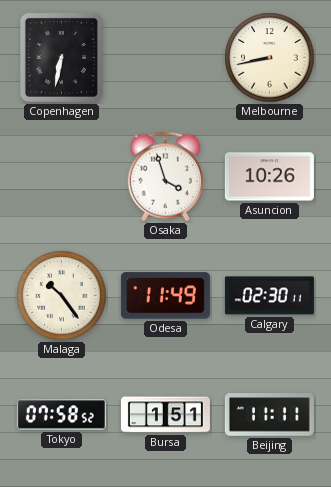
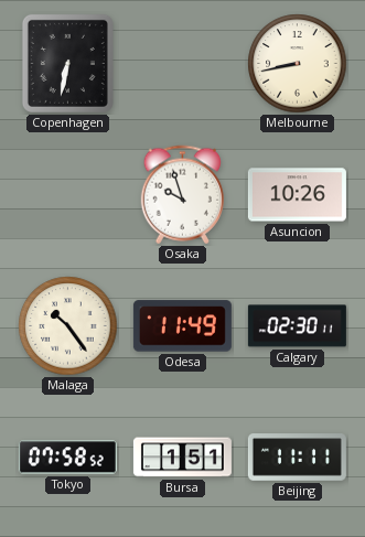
Osaka: 3:57 -> 9:57
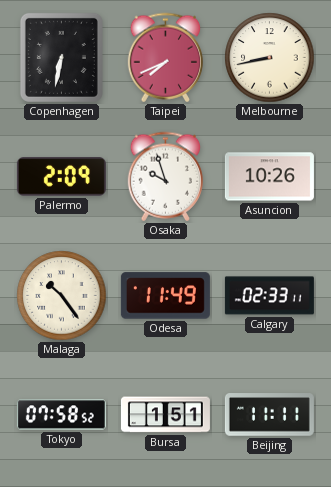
Taipei: none -> 7:41
Palermo: none -> 2:09
Calgary: 02:30 -> 02:33
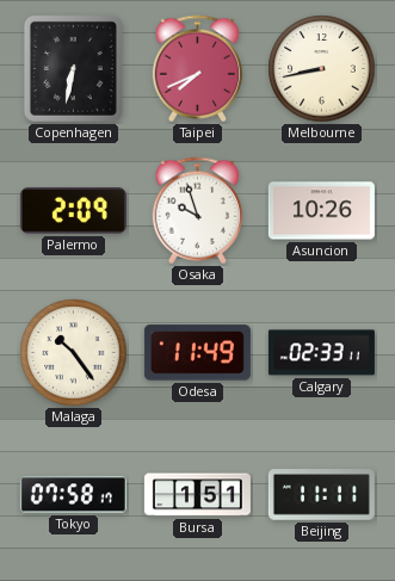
Tokyo: 07:58:52 -> 07:58:17
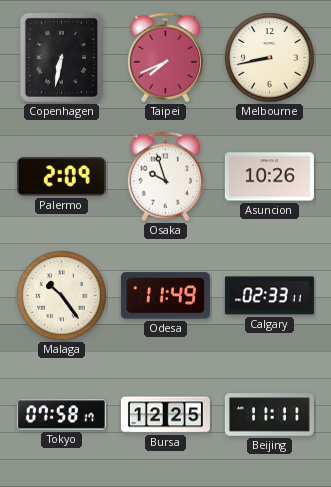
Bursa: 1:51 -> 12:25
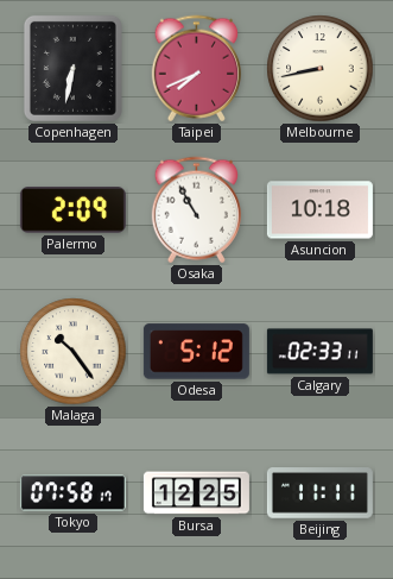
Osaka: 9:57 -> 10:55
Asuncion: 10:26 -> 10:18
Odesa: 11:49 -> 5:12
